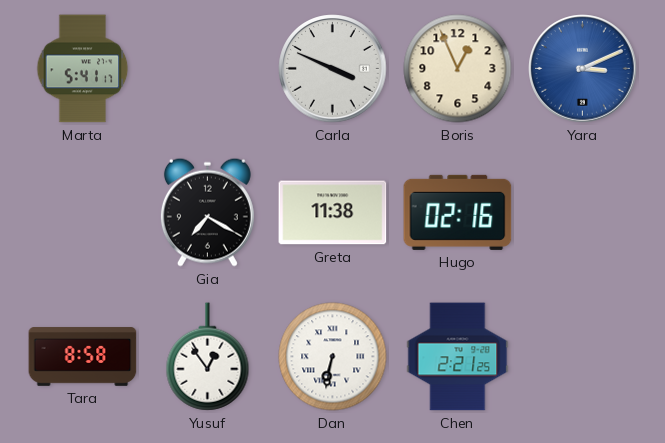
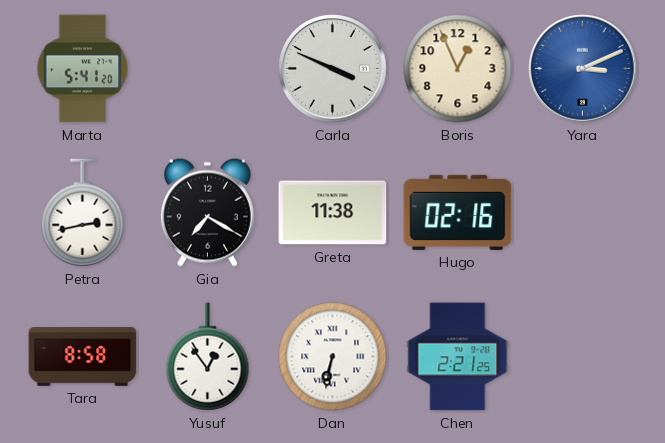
Marta: 5:41:17 -> 5:41:20
Petra: none -> 2:43
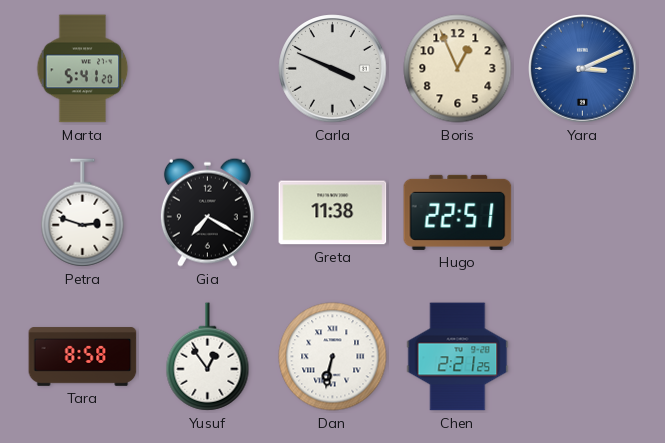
Petra: 2:43 -> 2:48
Hugo: 02:16 -> 22:51
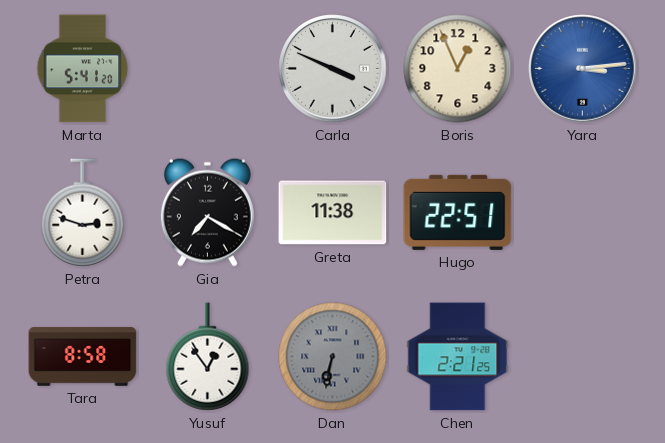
Yara: 3:11 -> 3:14
Dan dial: white -> grey
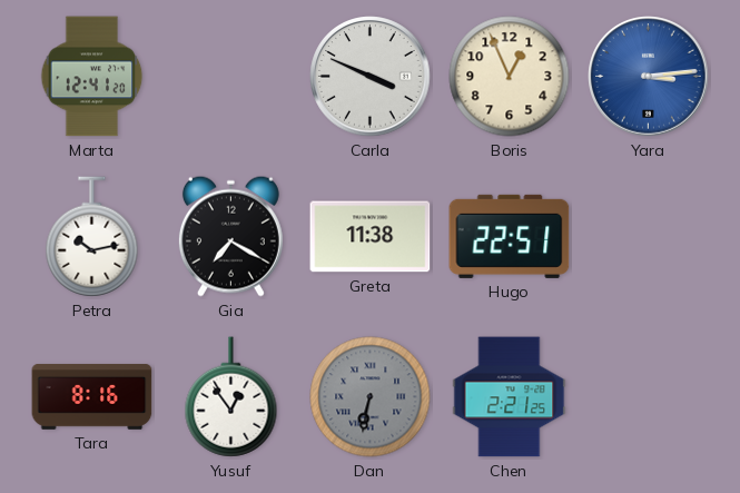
Marta: 5:41 -> 12:41
Petra: 2:48 -> 10:13
Tara: 8:58 -> 8:16
